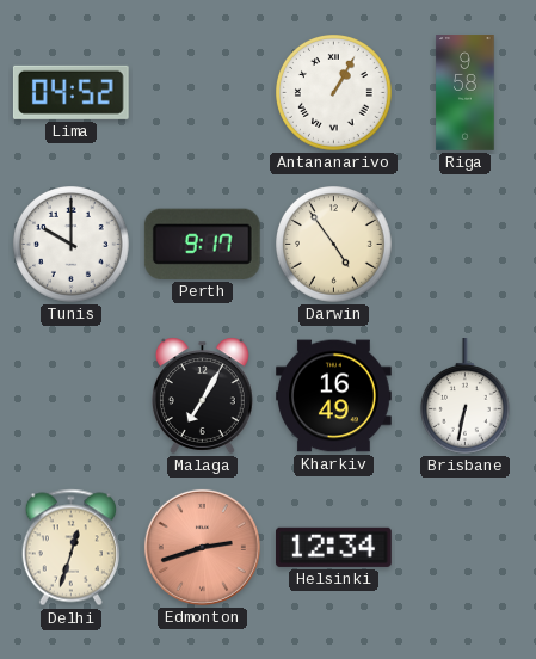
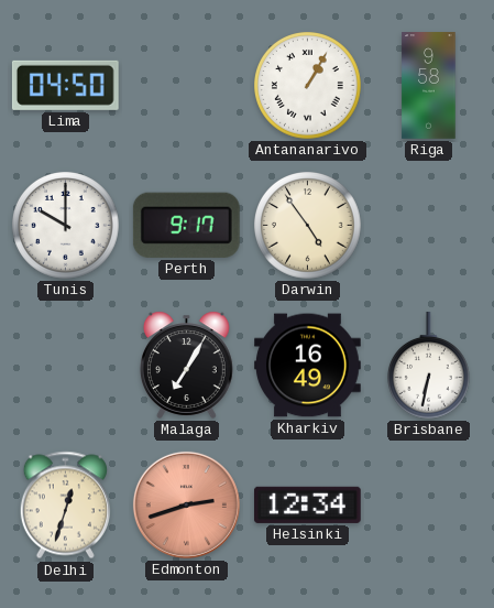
Lima: 04:52 -> 04:50
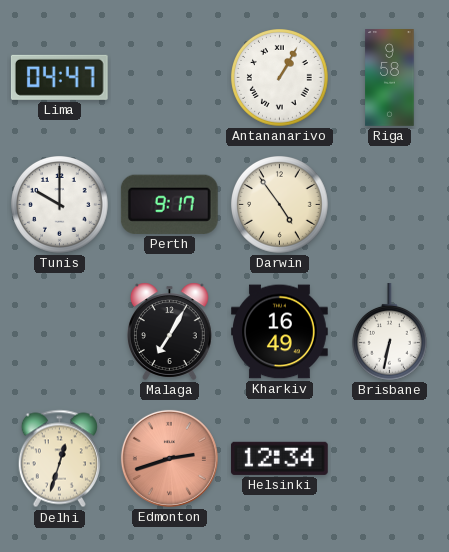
Lima: 04:50 -> 04:47
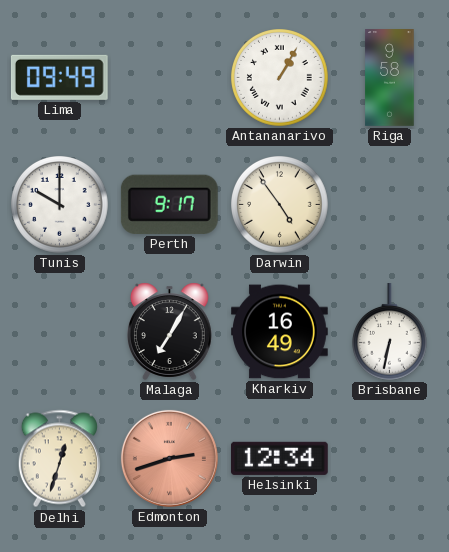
Lima: 04:47 -> 09:49
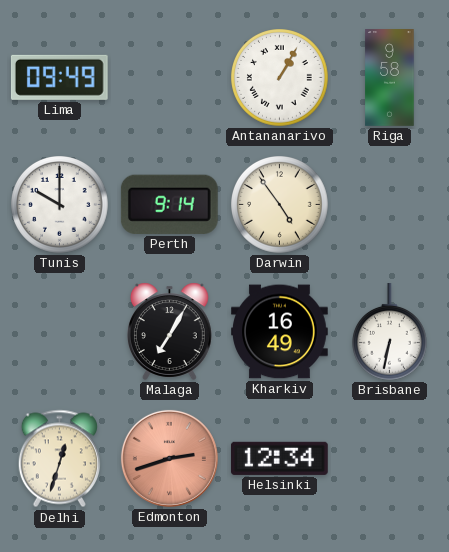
Perth: 9:17 -> 9:14
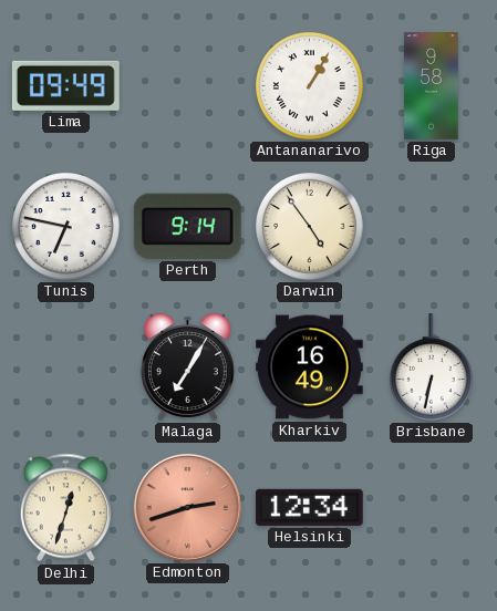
Tunis: 10:00 -> 6:47
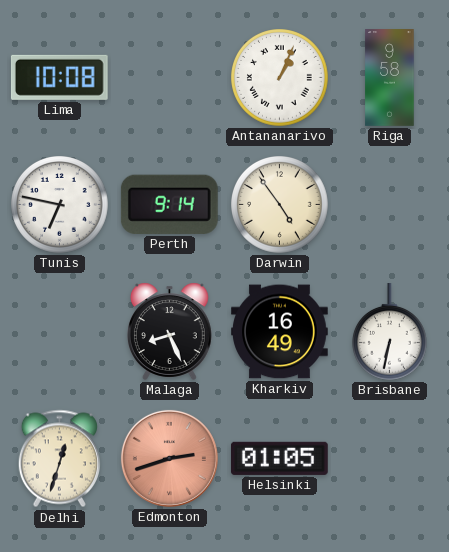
Lima: 09:49 -> 10:08
Antananarivo: 1:05 -> 1:04
Malaga: 7:05 -> 8:26
Helsinki: 12:34 -> 01:05
